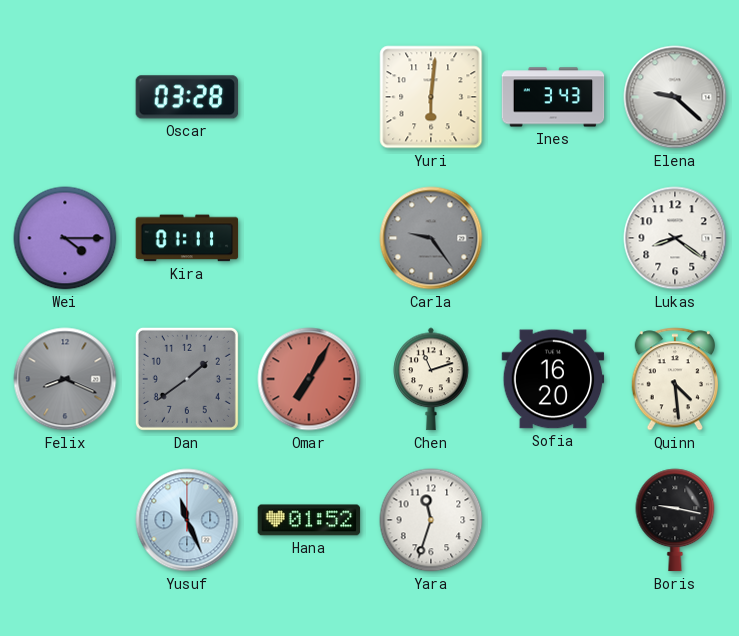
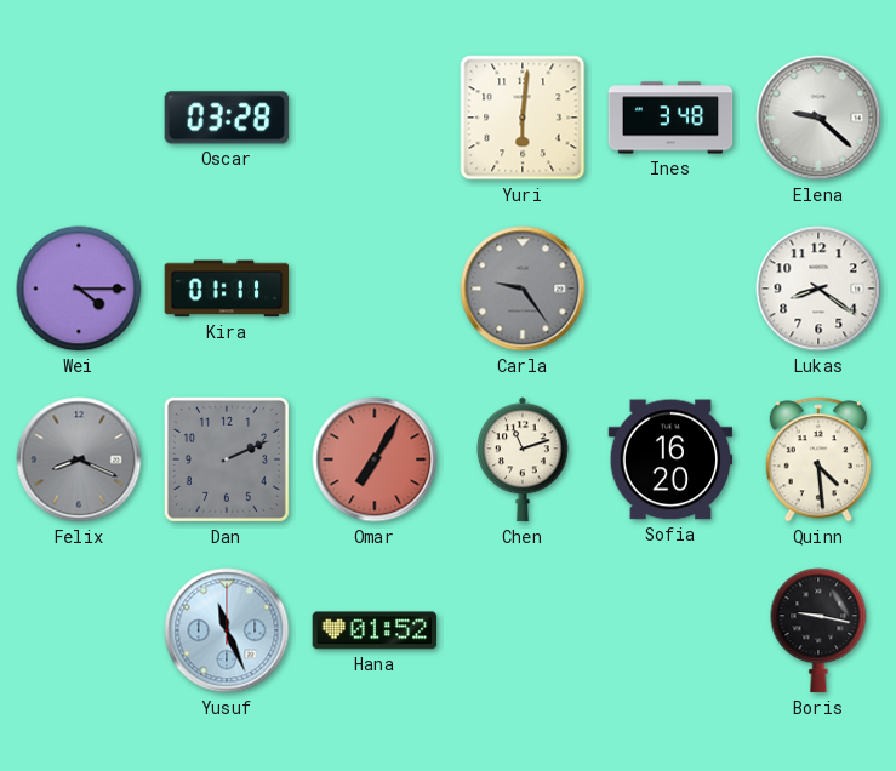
Ines: 3:43 -> 3:48
Dan: 1:39 -> 2:11
Yara: 11:33 -> none
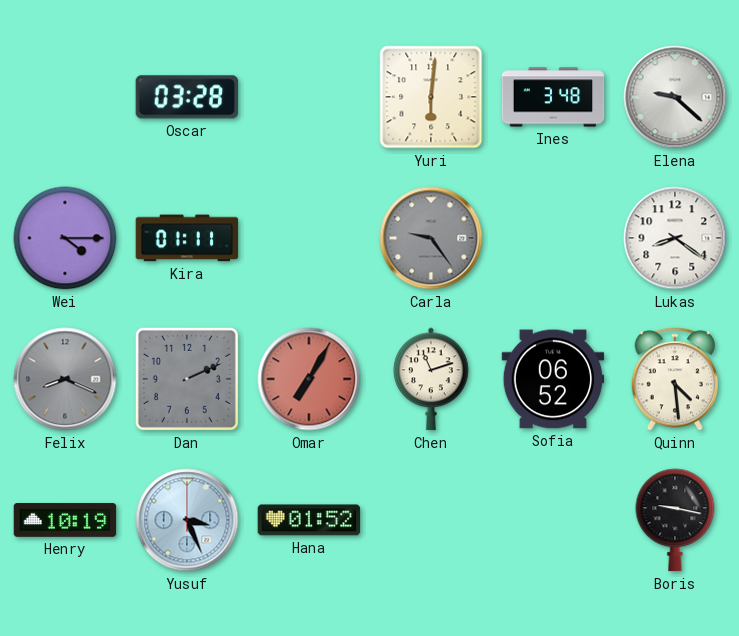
Sofia: 16:20 -> 06:52
Henry: none -> 10:19
Yusuf: 11:26 -> 3:26
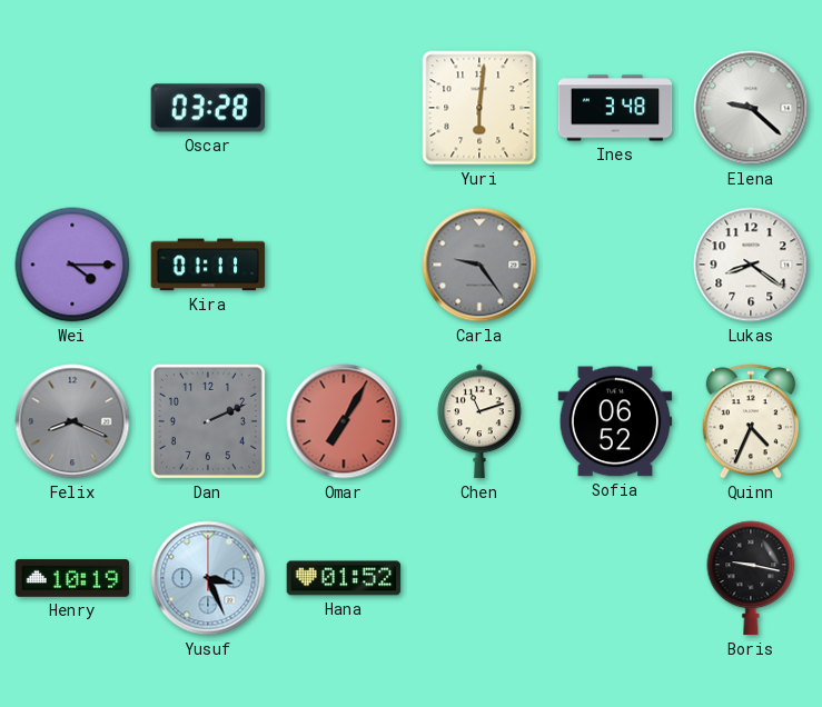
Quinn: 4:29 -> 4:34
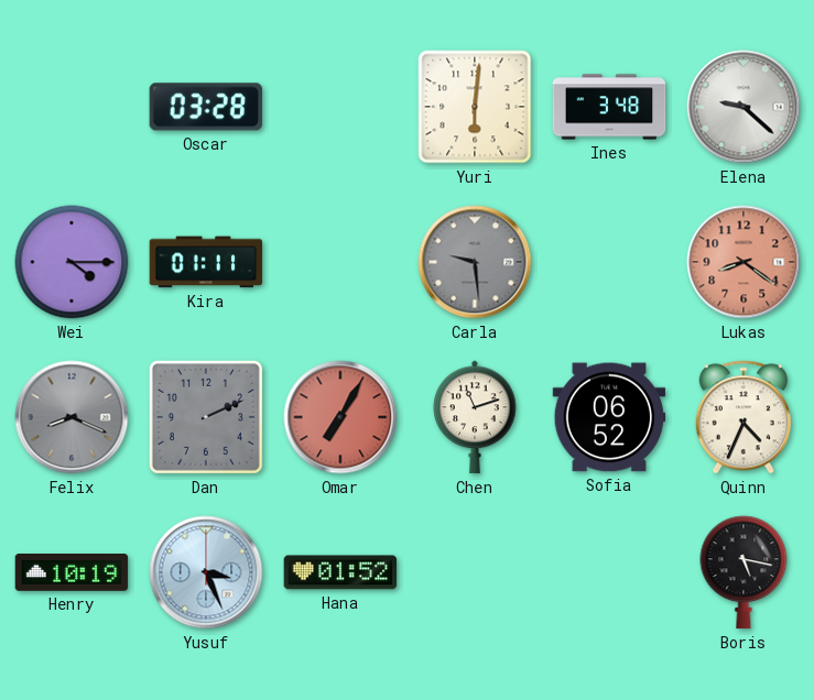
Carla: 9:24 -> 9:29
Lukas dial: white -> salmon
Boris: 9:17 -> 5:17
